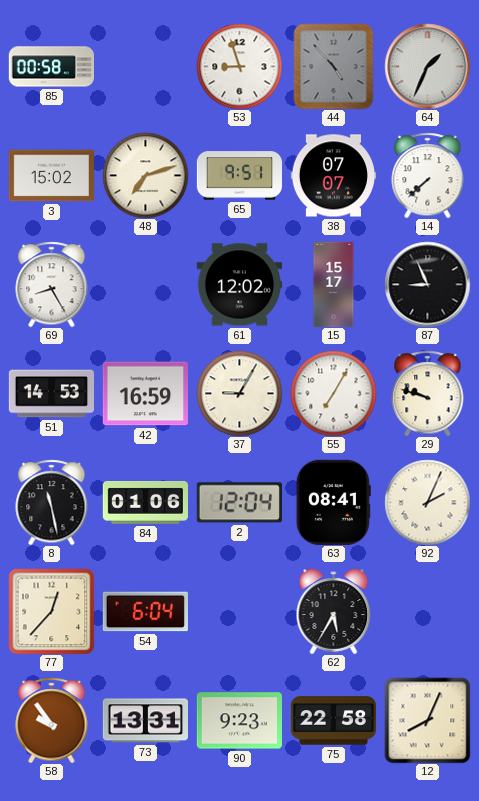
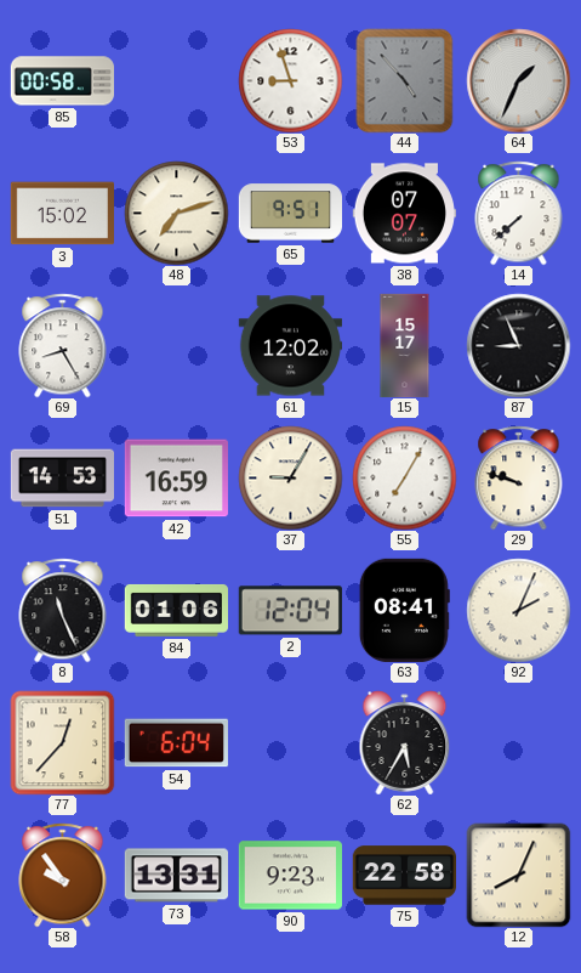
8: 11:28 -> 11:26
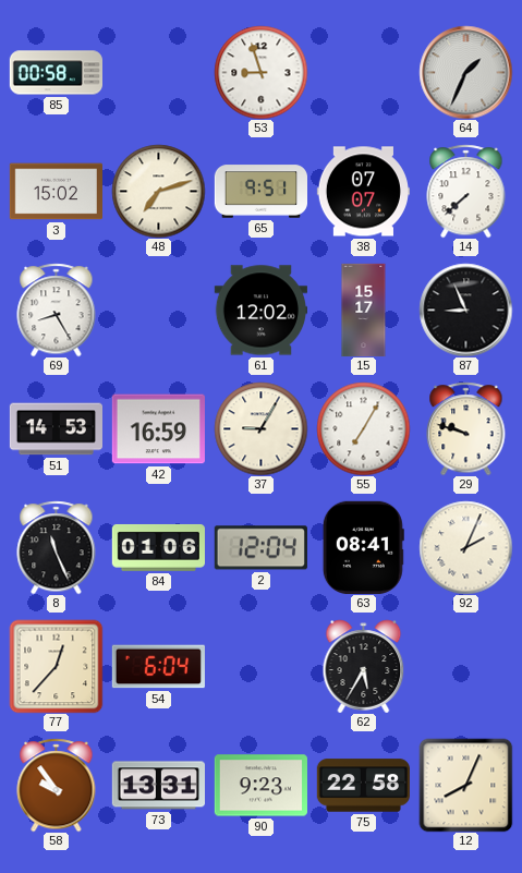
44: 4:53 -> none
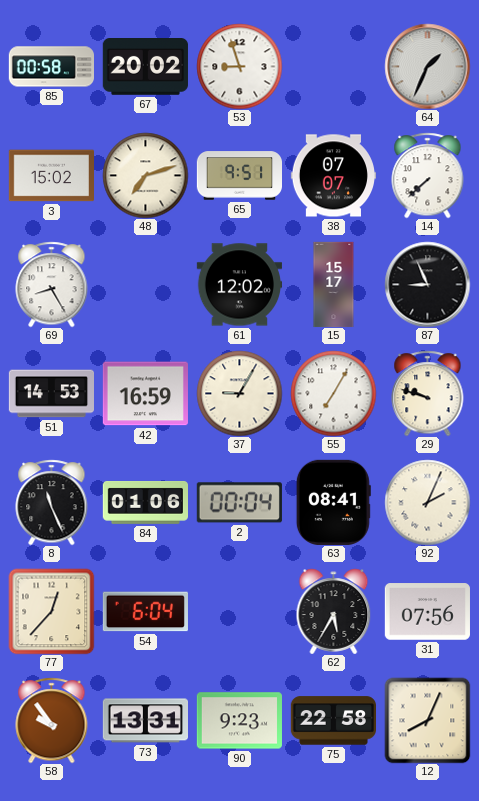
67: none -> 20:02
2: 12:04 -> 00:04
31: none -> 07:56
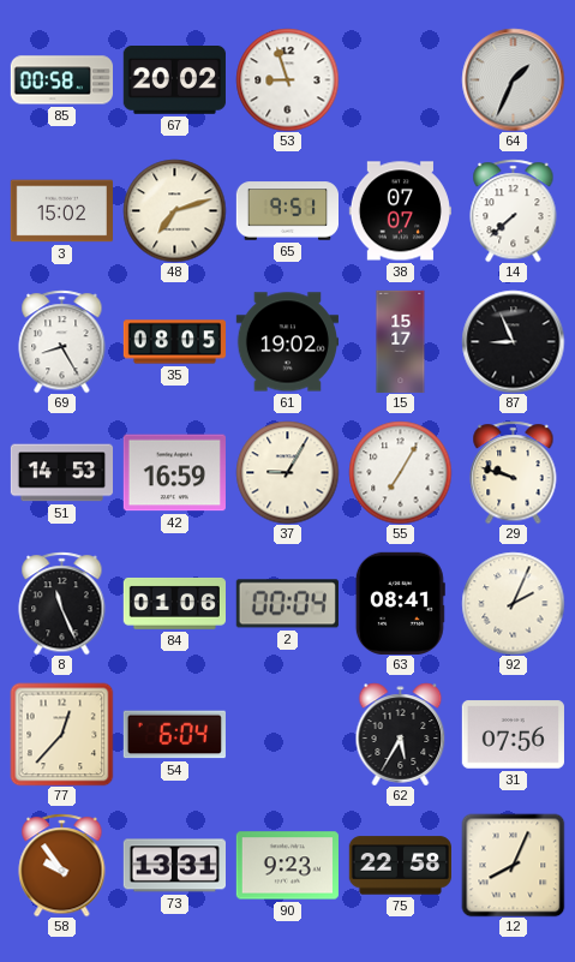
35: none -> 08:05
61: 12:02 -> 19:02
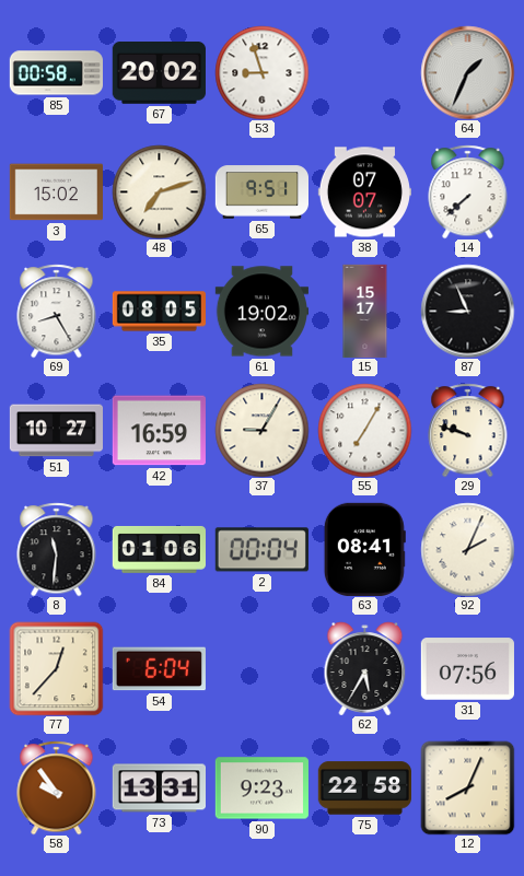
51: 14:53 -> 10:27
8: 11:26 -> 11:31
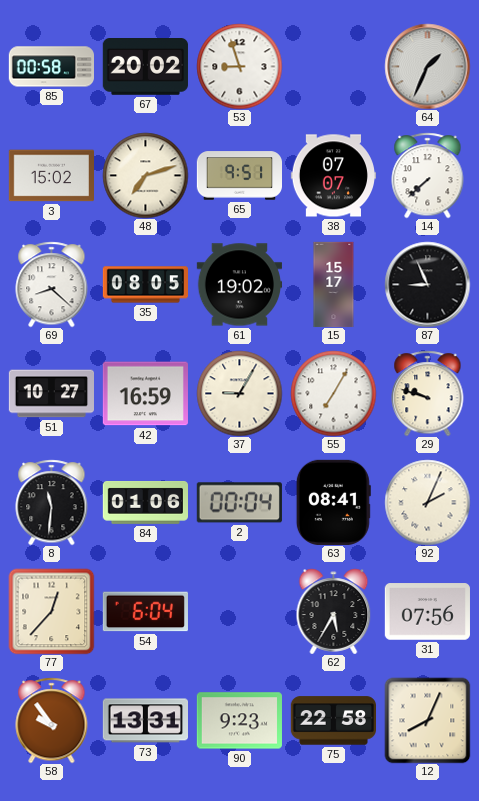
69: 8:25 -> 8:22
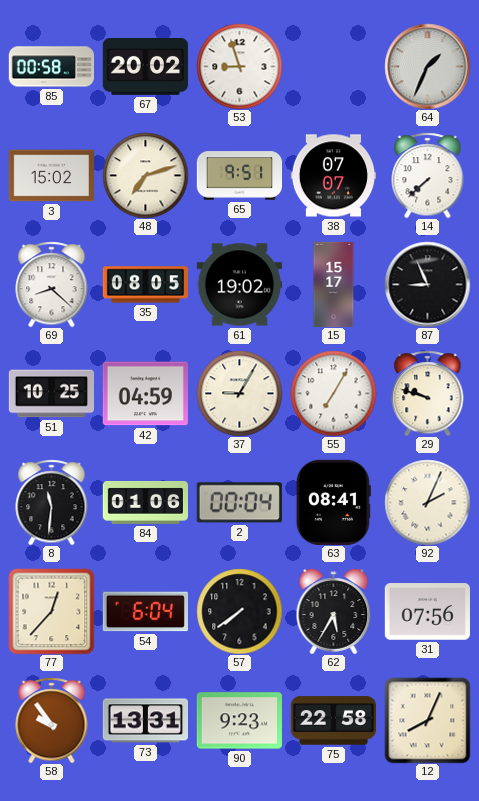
51: 10:27 -> 10:25
42: 16:59 -> 04:59
57: none -> 7:39
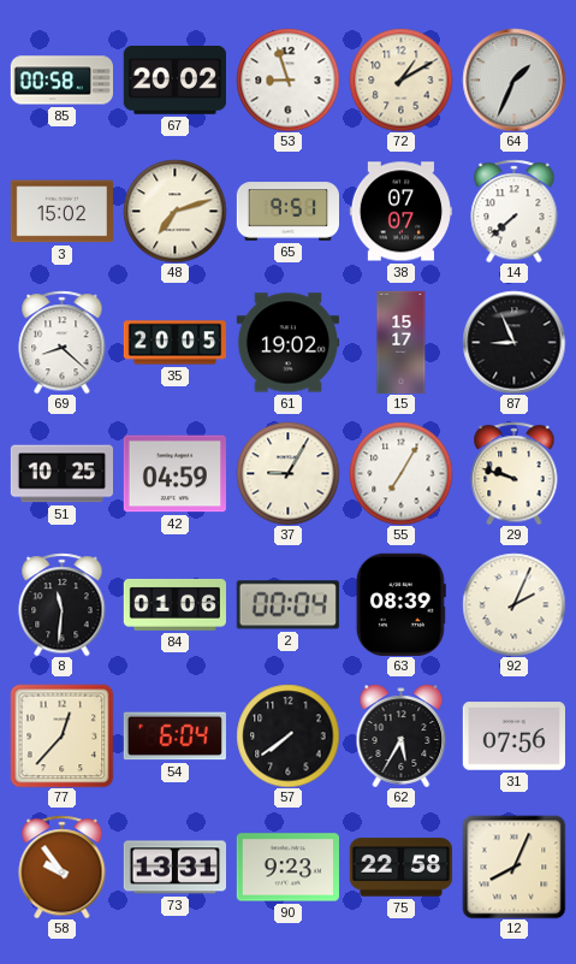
72: none -> 1:10
35: 08:05 -> 20:05
63: 08:41 -> 08:39
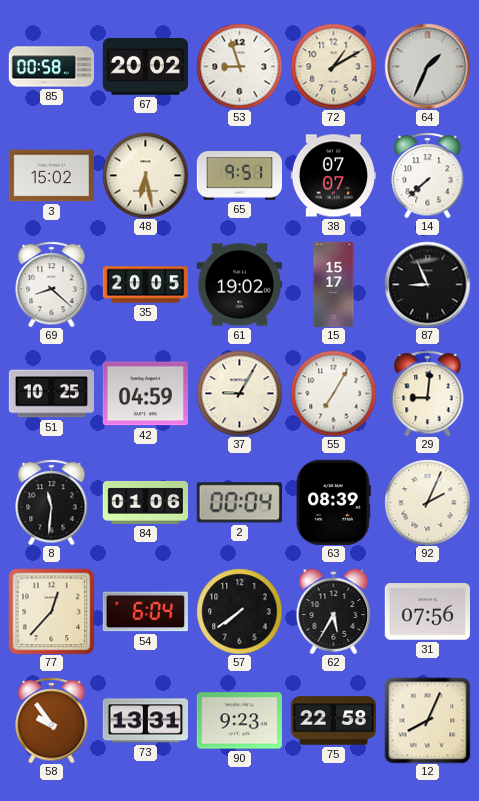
48: 7:12 -> 6:28
29: 9:48 -> 9:01
